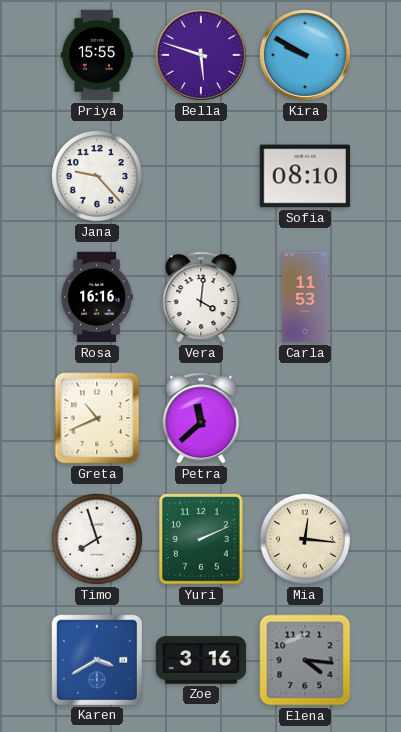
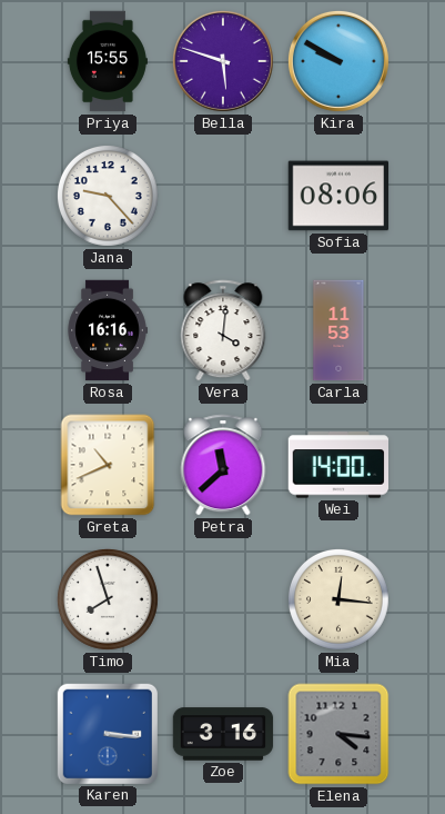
Sofia: 08:10 -> 08:06
Wei: none -> 14:00
Yuri: 2:11 -> none
Karen: 3:40 -> 3:16
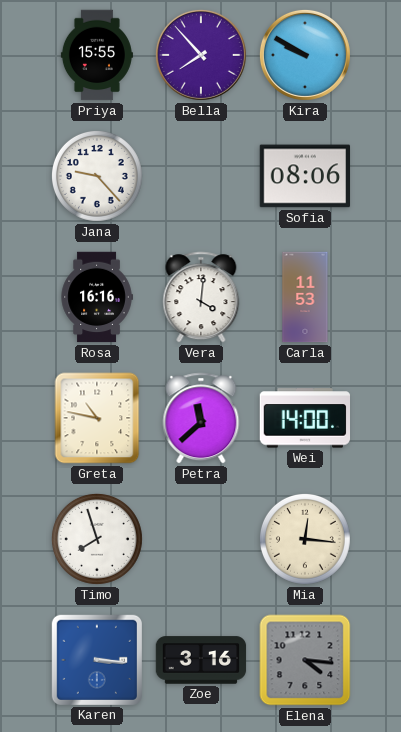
Bella: 5:48 -> 7:53
Greta: 10:41 -> 10:47
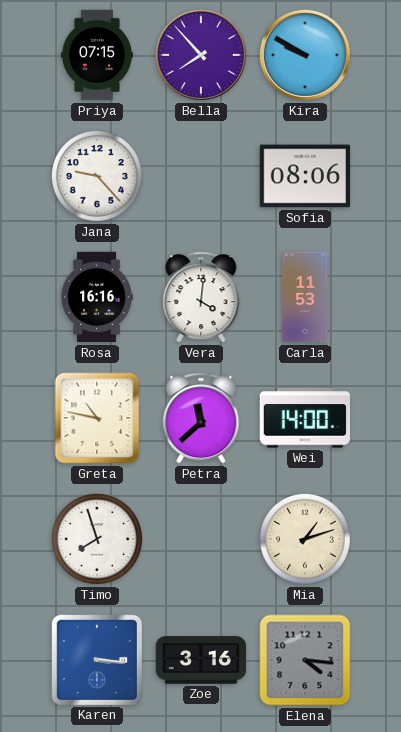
Priya: 15:55 -> 07:15
Mia: 12:16 -> 1:12
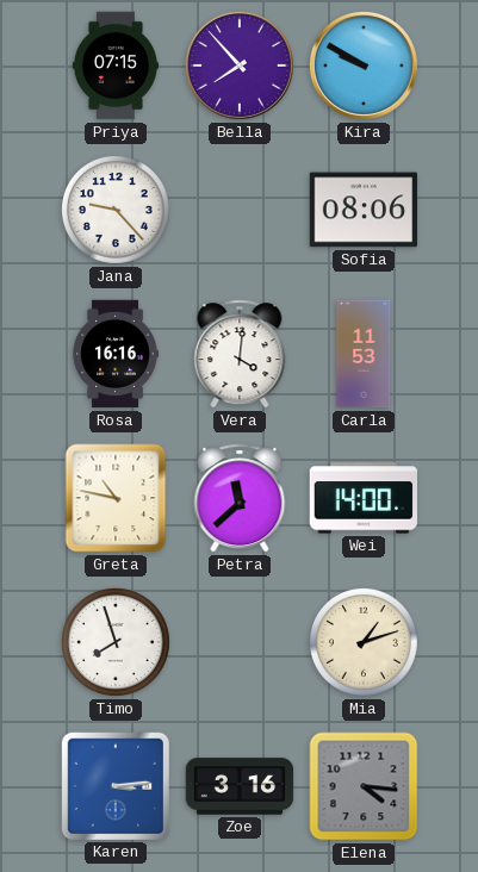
Karen: 3:16 -> 3:14
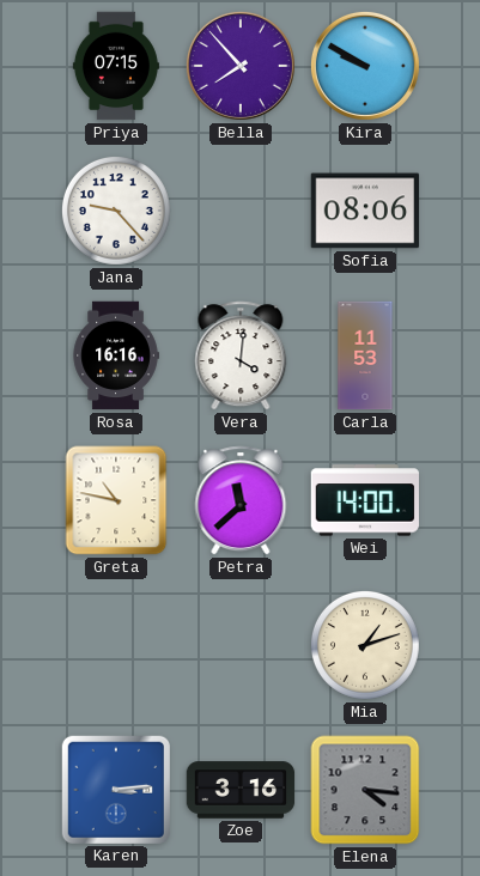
Timo: 7:57 -> none
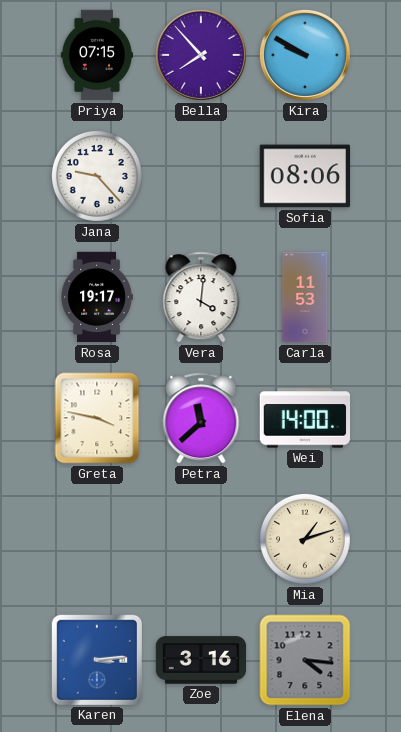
Rosa: 16:16 -> 19:17
Greta: 10:47 -> 3:47
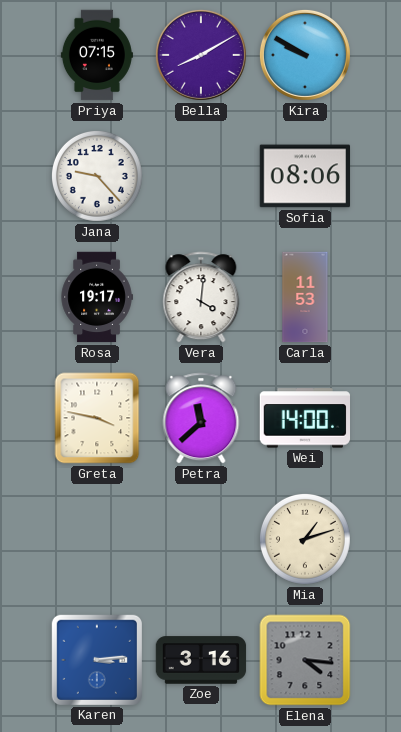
Bella: 7:53 -> 8:10
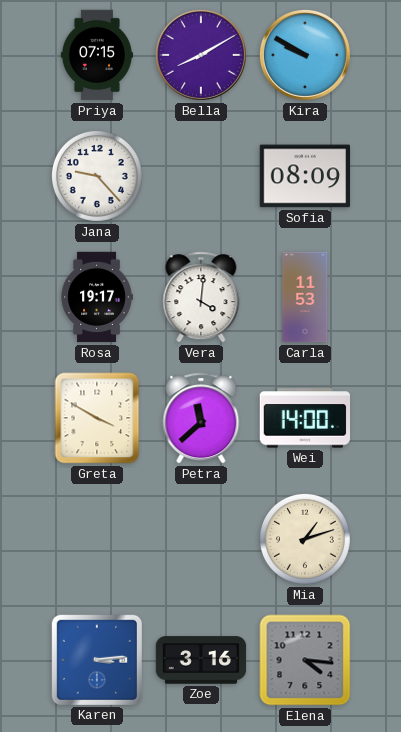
Sofia: 08:06 -> 08:09
Greta: 3:47 -> 3:50
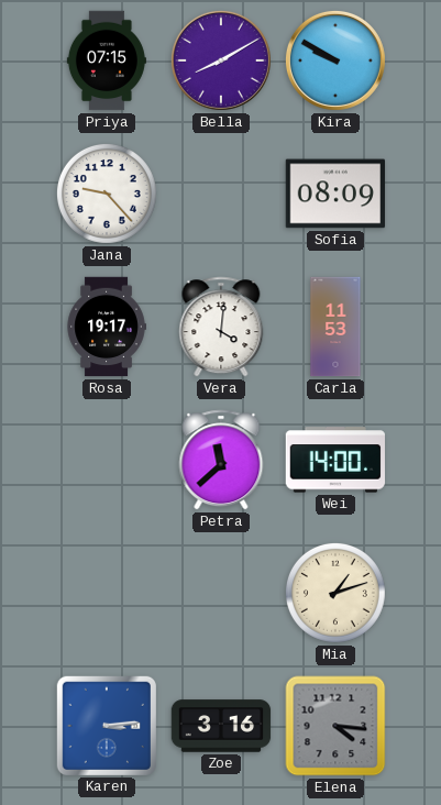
Greta: 3:50 -> none
